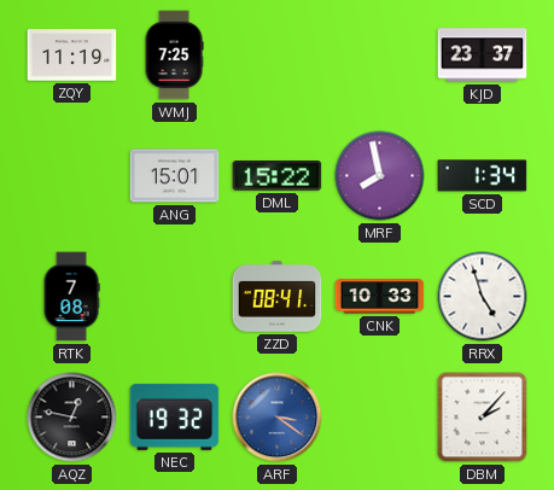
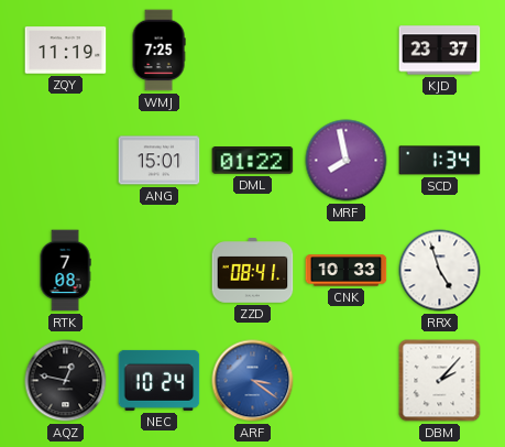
DML: 15:22 -> 01:22
NEC: 19:32 -> 10:24
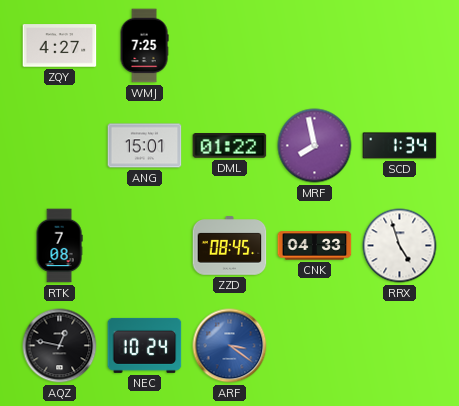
ZQY: 11:19 -> 4:27
KJD: 23:37 -> none
ZZD: 08:41 -> 08:45
CNK: 10:33 -> 04:33
DBM: 2:07 -> none
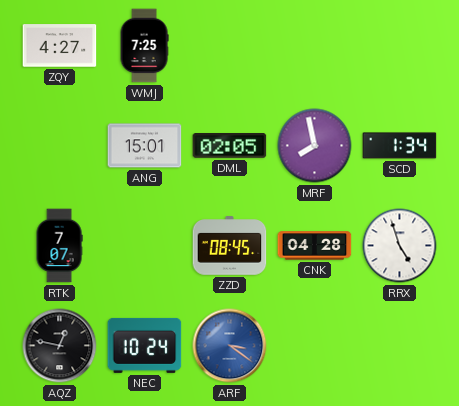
DML: 01:22 -> 02:05
RTK: 7:08 -> 7:07
CNK: 04:33 -> 04:28
